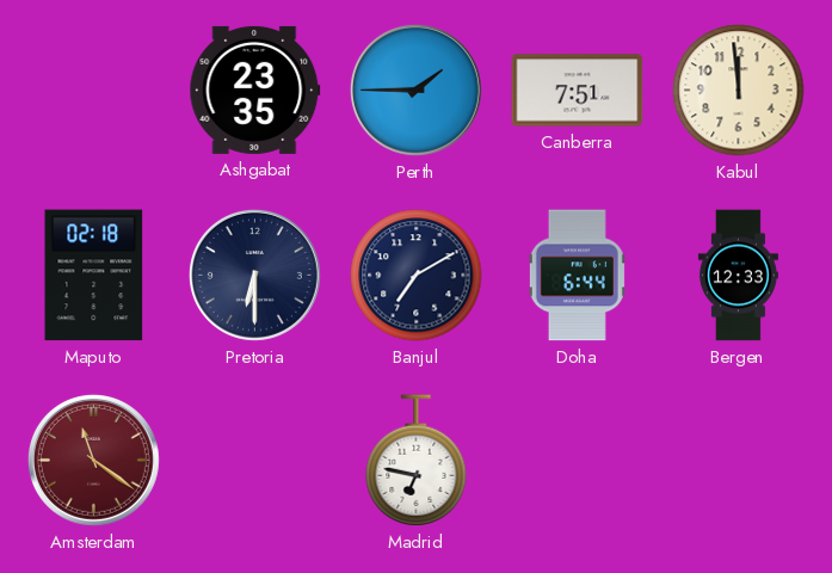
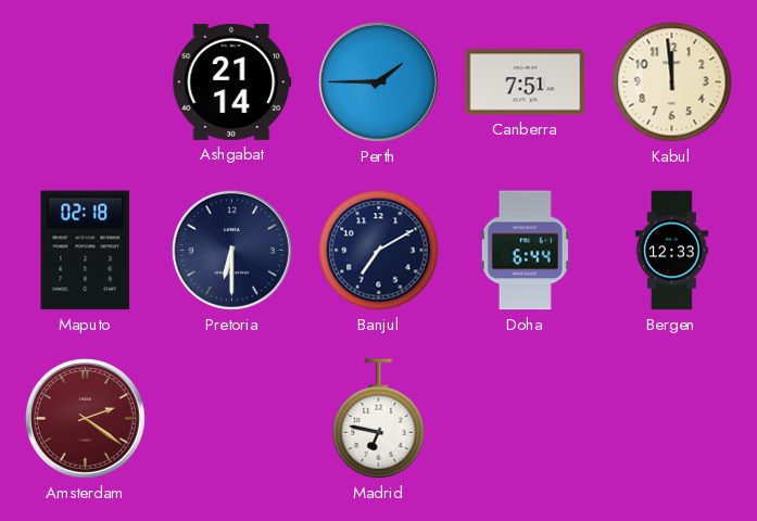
Ashgabat: 23:35 -> 21:14
Amsterdam: 11:21 -> 2:21
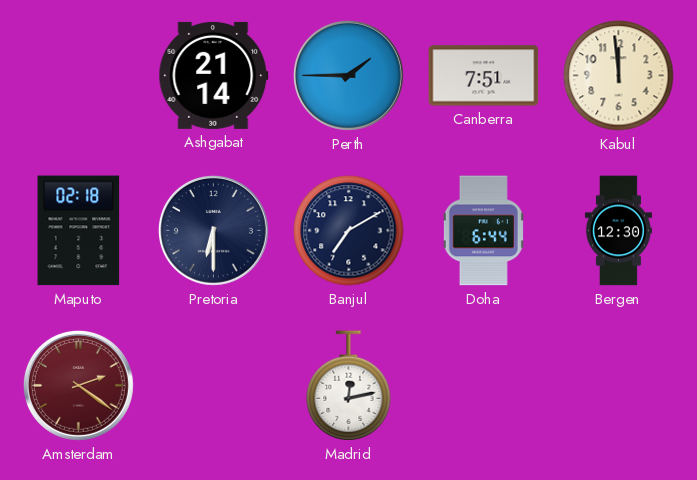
Bergen: 12:33 -> 12:30
Madrid: 6:47 -> 12:13
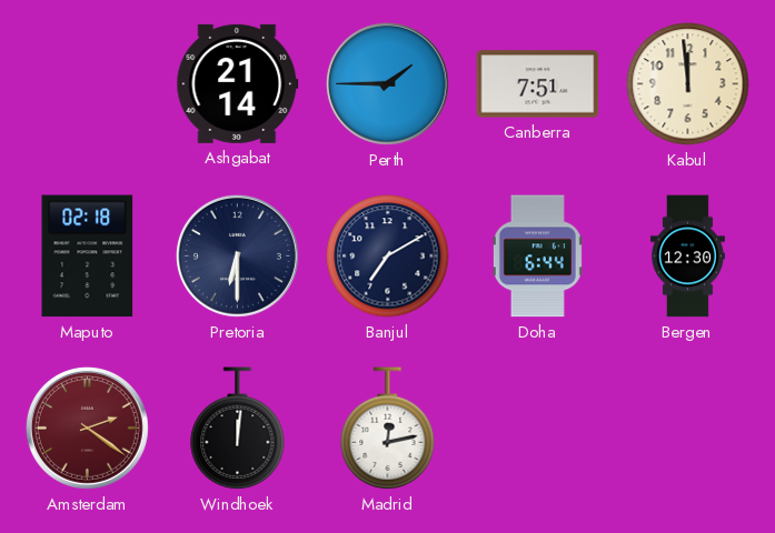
Windhoek: none -> 12:01
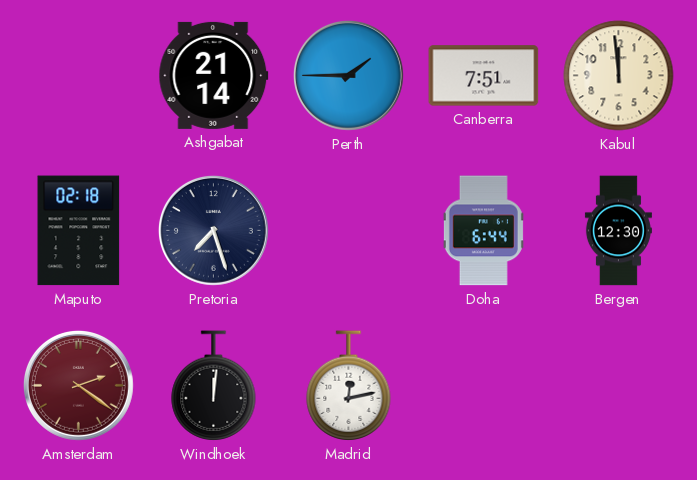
Pretoria: 6:30 -> 7:27
Banjul: 7:10 -> none
